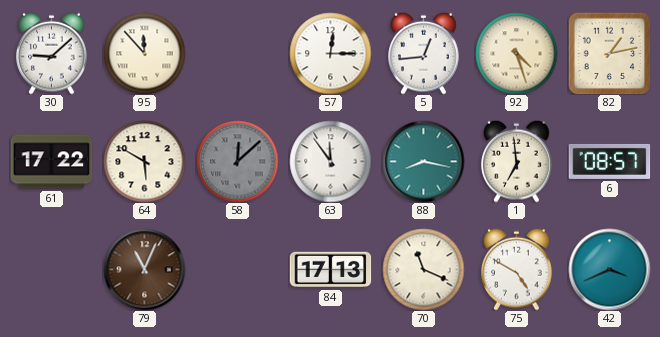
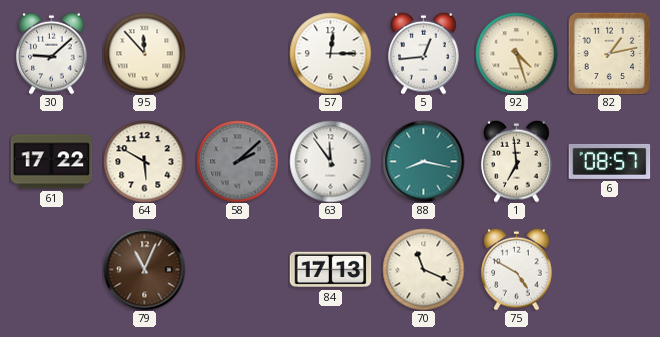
58: 12:08 -> 2:08
42: 3:41 -> none
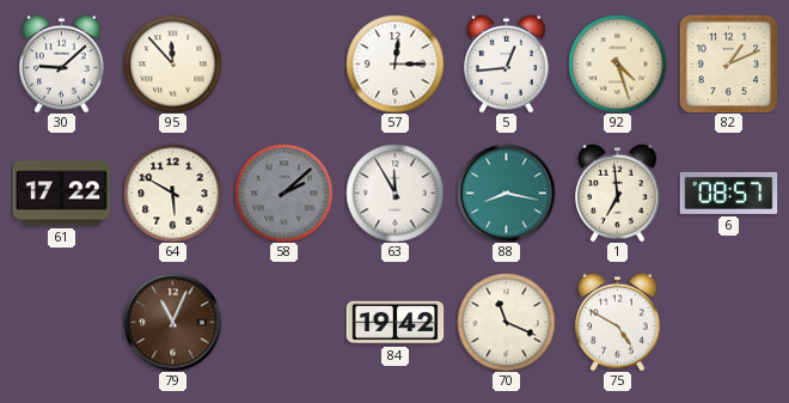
82: 1:13 -> 1:11
63: 11:54 -> 11:55
84: 17:13 -> 19:42
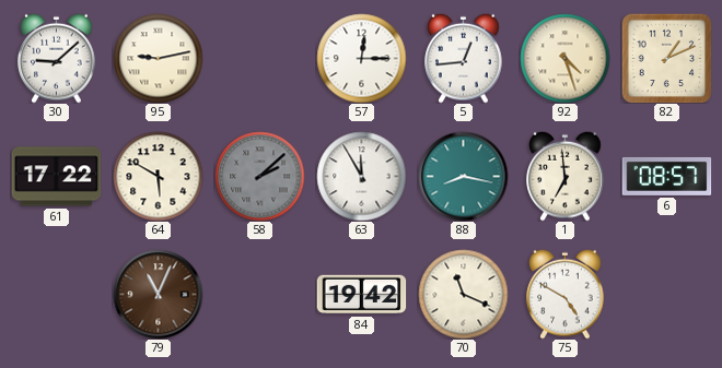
95: 11:53 -> 9:13
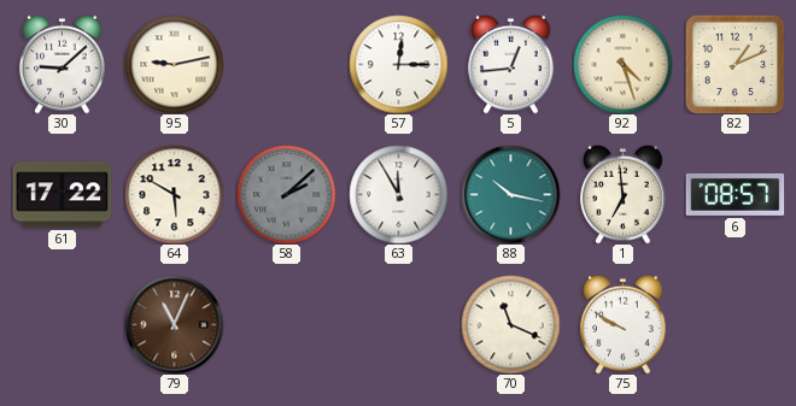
88: 8:17 -> 10:17
84: 19:42 -> none
75: 4:50 -> 9:50
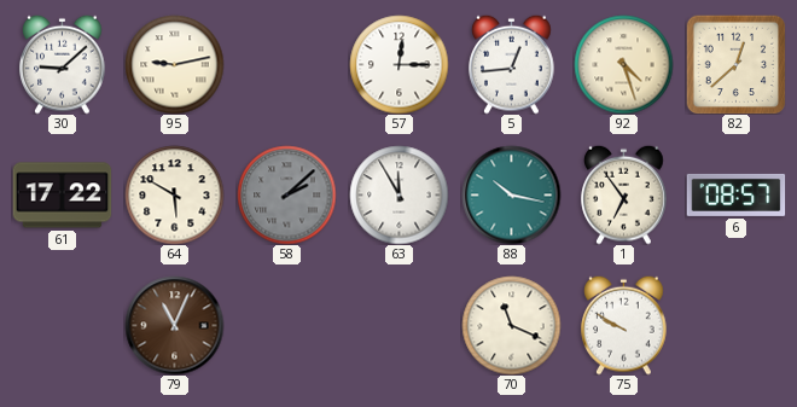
82: 1:11 -> 12:38
1: 6:59 -> 6:54
